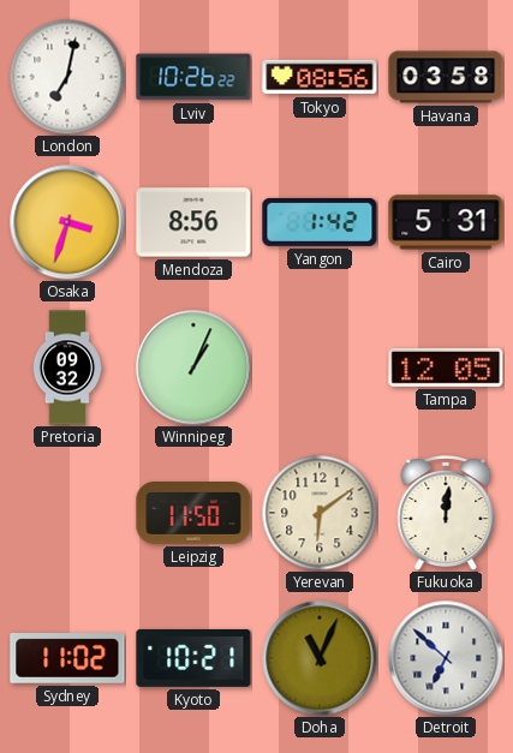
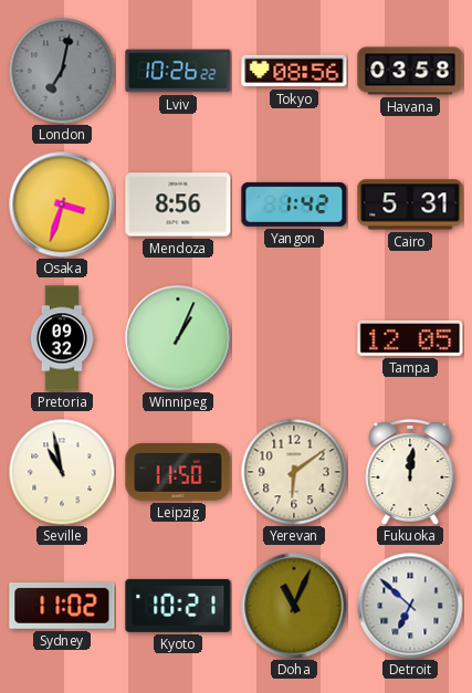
London dial: white -> grey
Seville: none -> 10:58
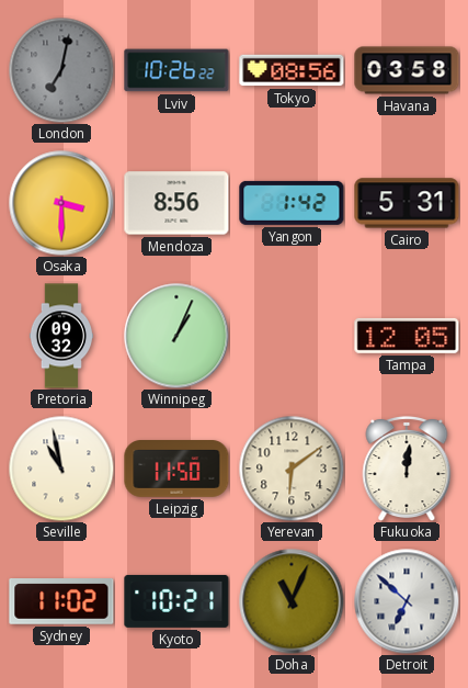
Osaka: 3:33 -> 3:30
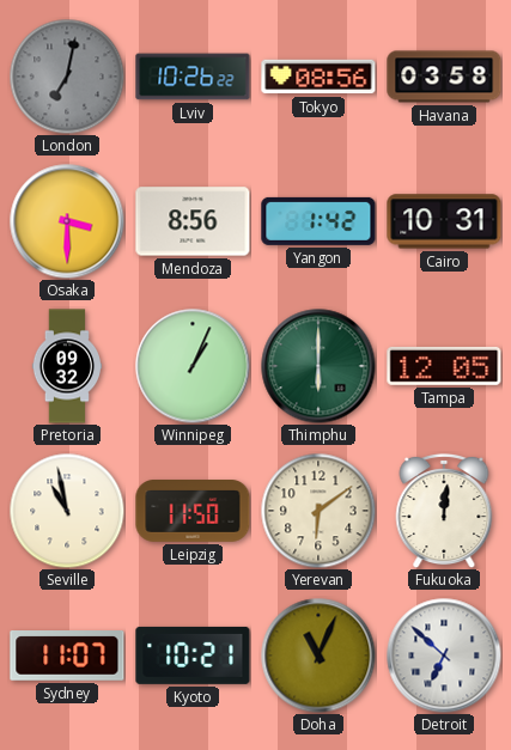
Cairo: 5:31 -> 10:31
Thimphu: none -> 6:00
Sydney: 11:02 -> 11:07
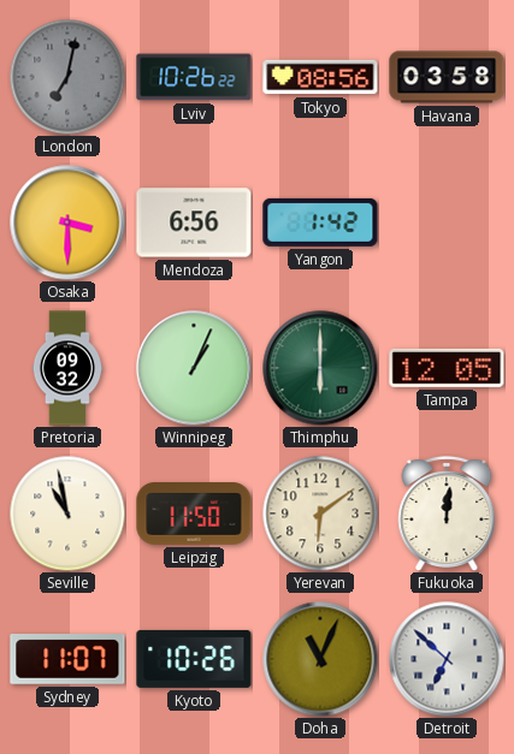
Mendoza: 8:56 -> 6:56
Cairo: 10:31 -> none
Kyoto: 10:21 -> 10:26
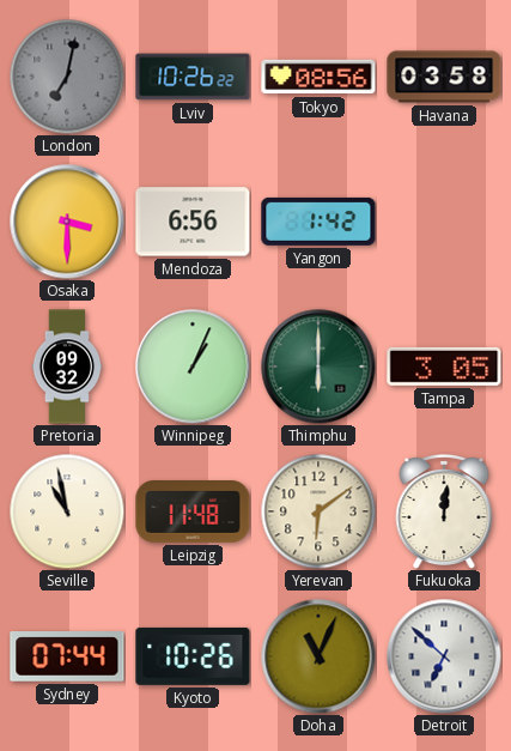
Tampa: 12:05 -> 3:05
Leipzig: 11:50 -> 11:48
Sydney: 11:07 -> 07:44
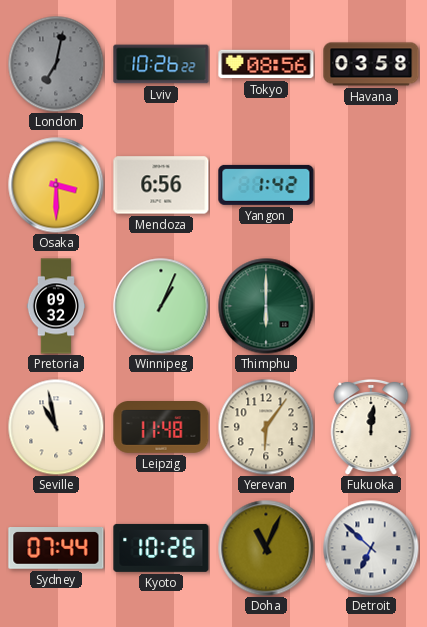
Tampa: 3:05 -> none
Yerevan: 6:09 -> 6:06
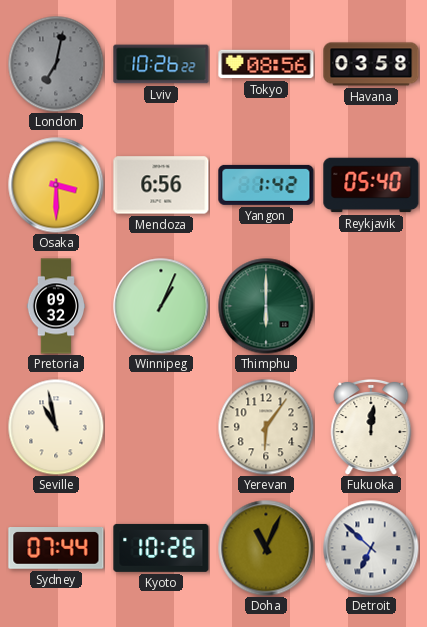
Reykjavik: none -> 05:40
Leipzig: 11:48 -> none
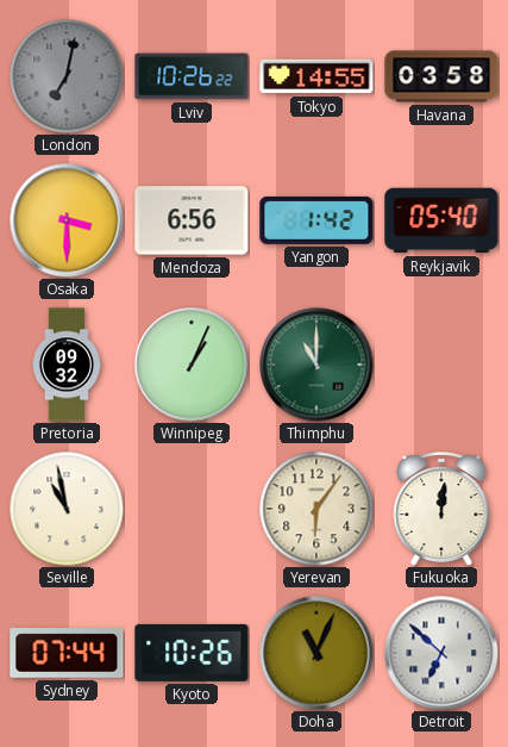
Tokyo: 08:56 -> 14:55
Thimphu: 6:00 -> 11:00
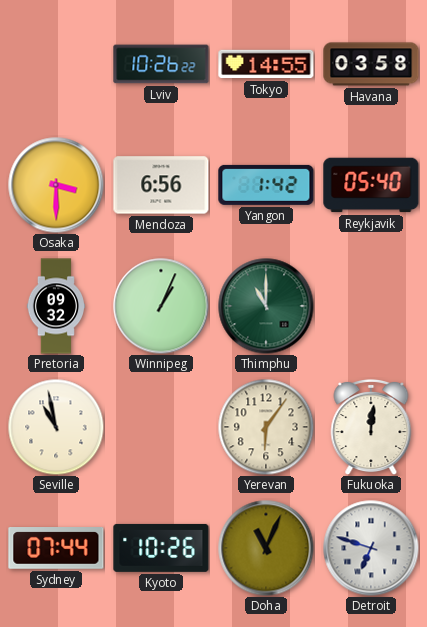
London: 7:02 -> none
Detroit: 6:52 -> 6:48
